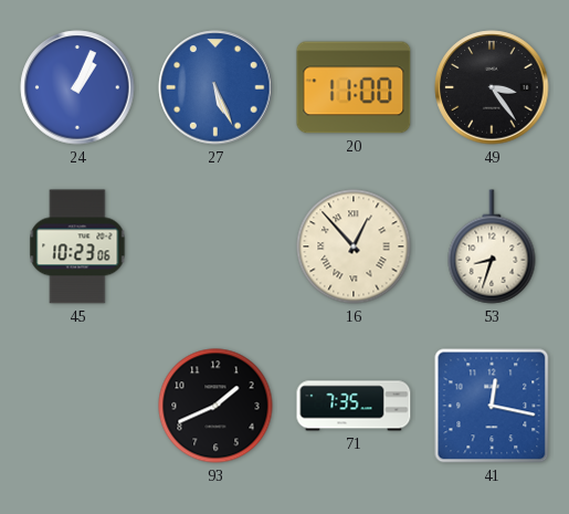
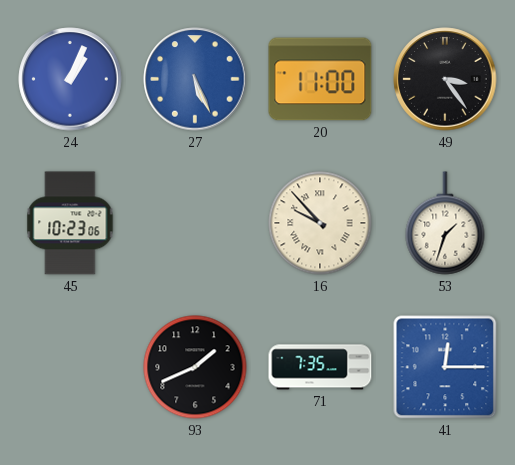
16: 12:53 -> 9:53
53: 8:33 -> 1:33
41: 12:17 -> 12:15
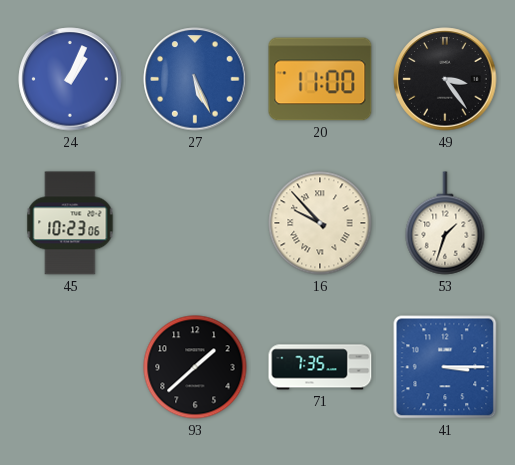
93: 1:41 -> 1:38
41: 12:15 -> 3:15
